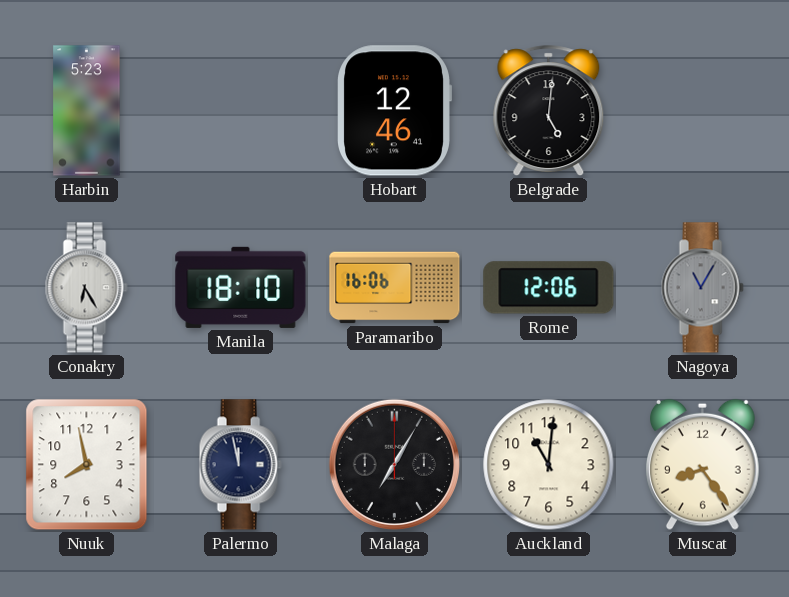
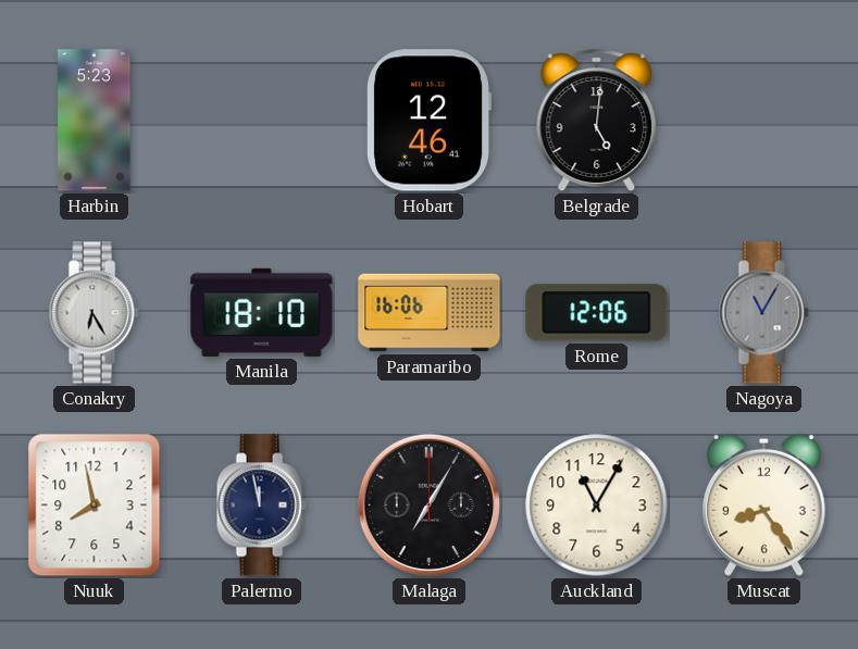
Auckland: 11:01 -> 11:05
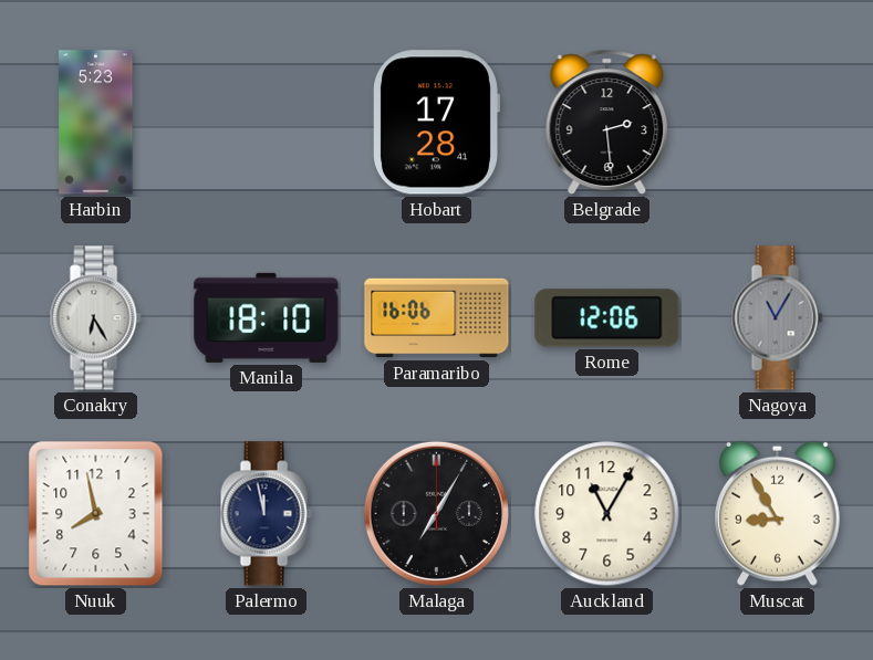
Hobart: 12:46 -> 17:28
Belgrade: 5:01 -> 2:29
Muscat: 8:24 -> 8:55
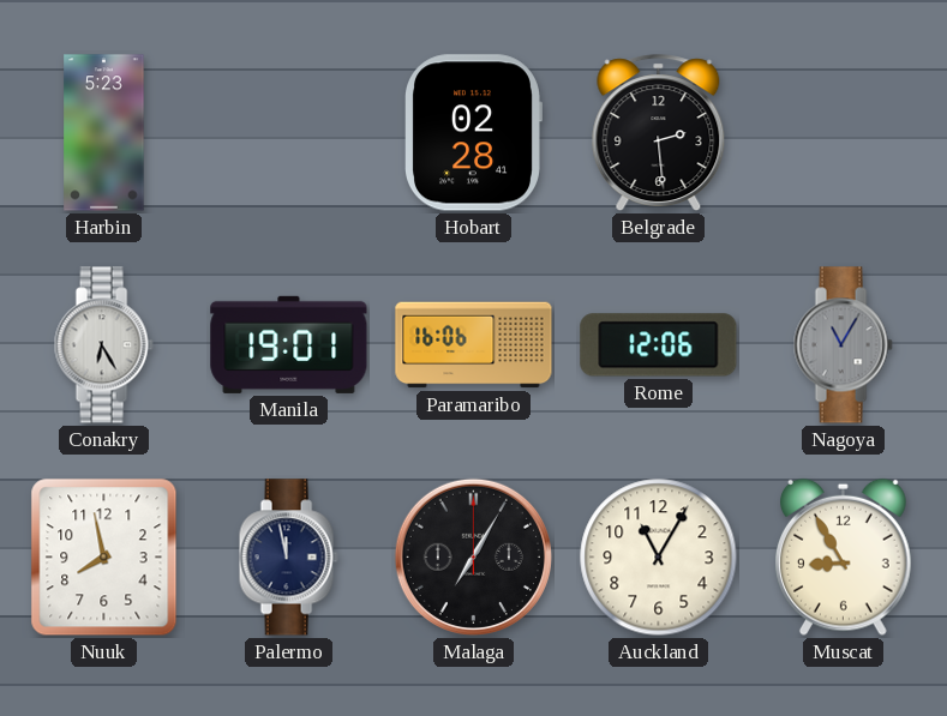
Hobart: 17:28 -> 02:28
Manila: 18:10 -> 19:01
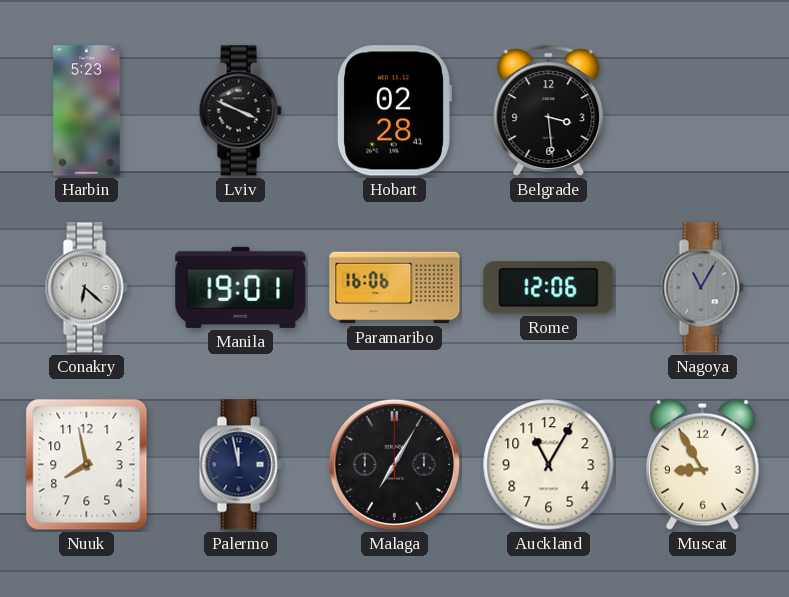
Lviv: none -> 3:49
Belgrade: 2:29 -> 3:29
Conakry: 6:25 -> 6:22
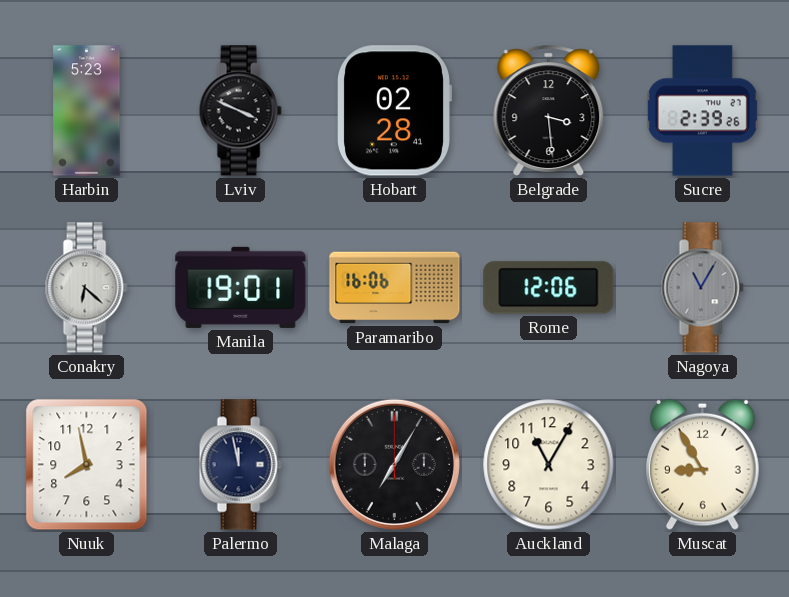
Sucre: none -> 2:39
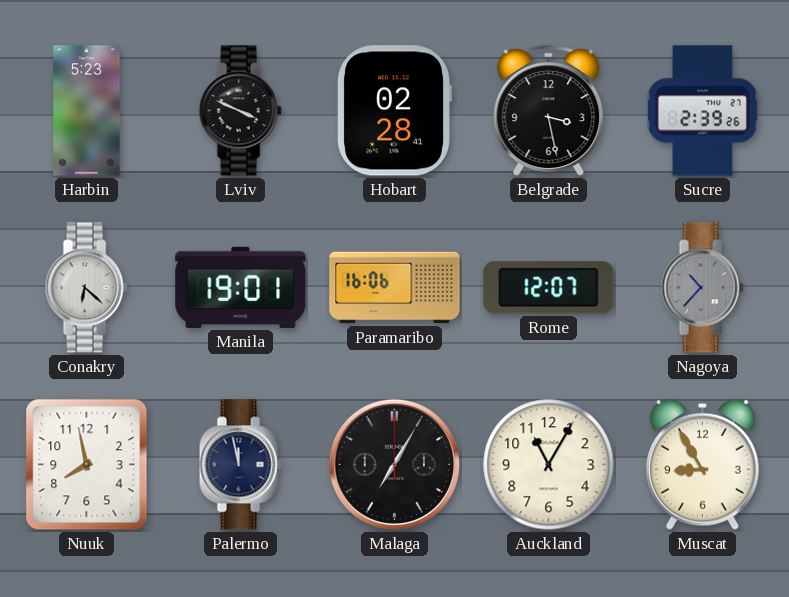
Belgrade: 3:29 -> 3:28
Rome: 12:06 -> 12:07
Nagoya: 11:05 -> 10:37
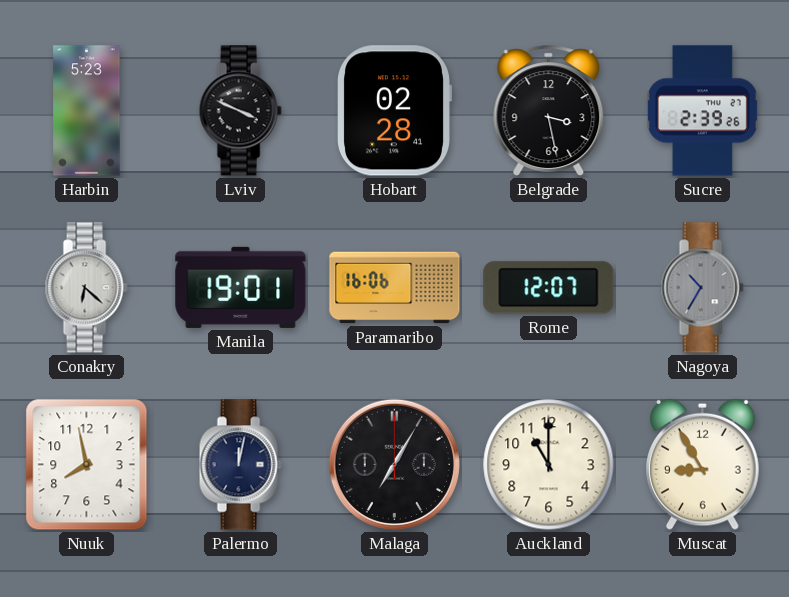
Nagoya: 10:37 -> 10:35
Palermo: 11:58 -> 12:02
Auckland: 11:05 -> 11:00
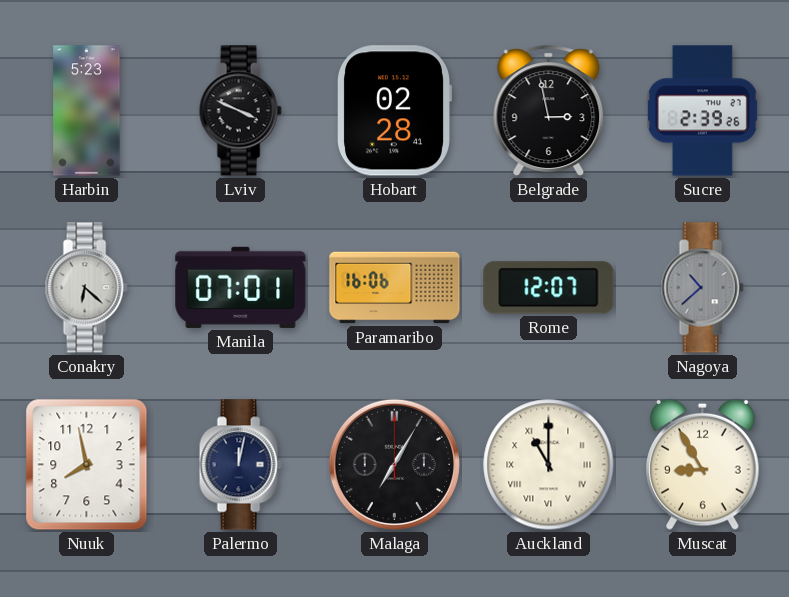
Belgrade: 3:28 -> 2:58
Manila: 19:01 -> 07:01
Nagoya: 10:35 -> 10:38
Auckland numerals: Arabic -> Roman
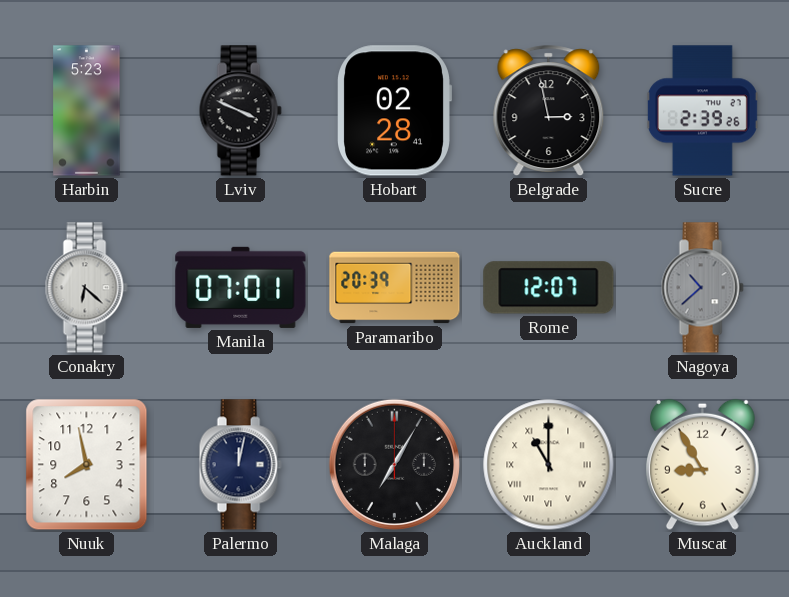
Paramaribo: 16:06 -> 20:39
